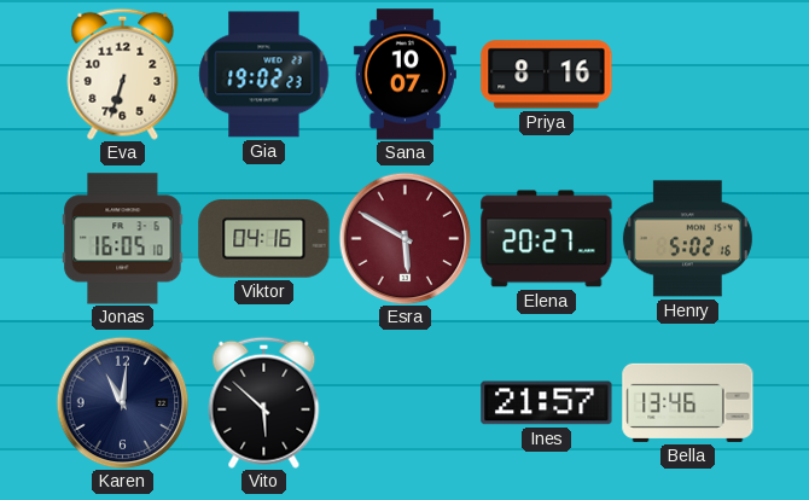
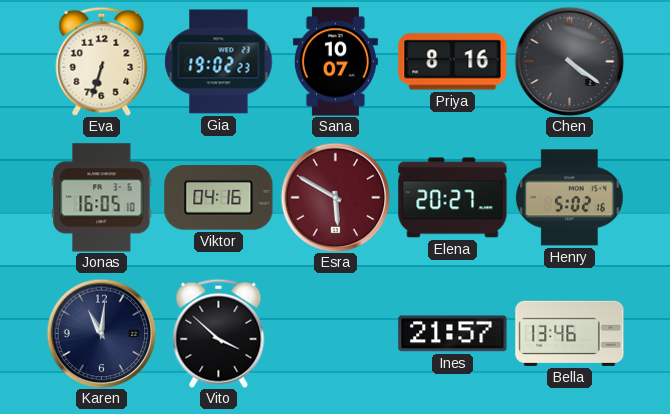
Chen: none -> 4:21
Vito: 5:52 -> 3:52
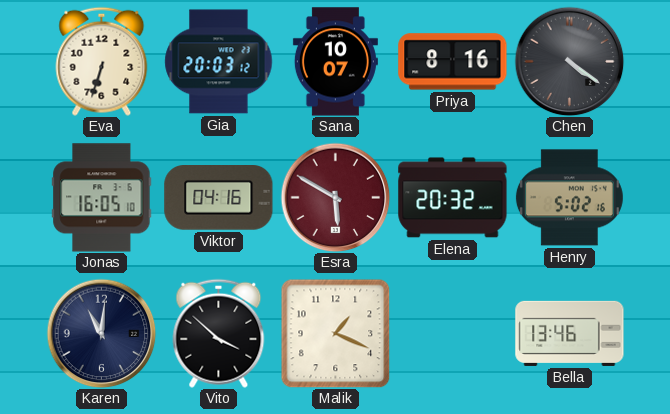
Gia: 19:02 -> 20:03
Elena: 20:27 -> 20:32
Malik: none -> 1:19
Ines: 21:57 -> none
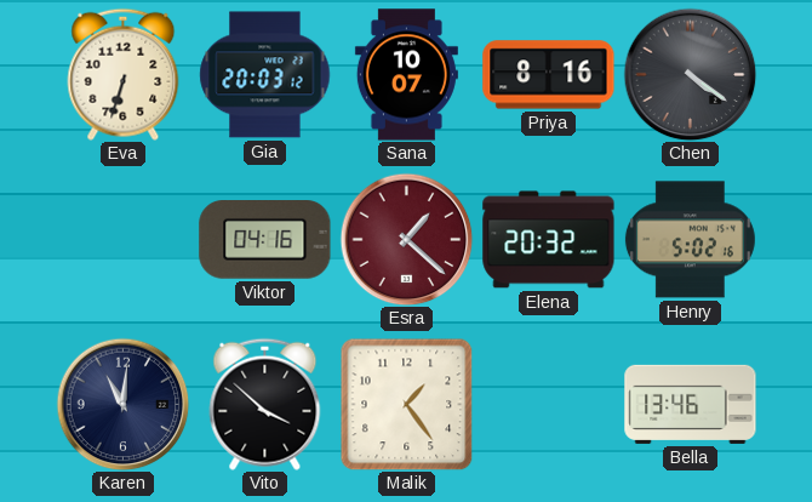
Jonas: 16:05 -> none
Esra: 5:50 -> 1:22
Malik: 1:19 -> 1:24
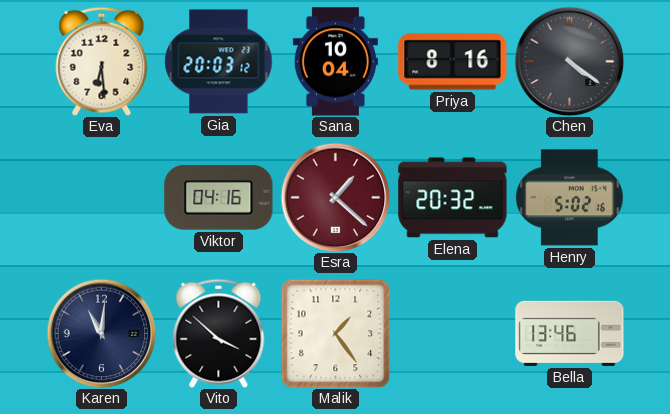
Eva: 6:33 -> 6:29
Sana: 10:07 -> 10:04
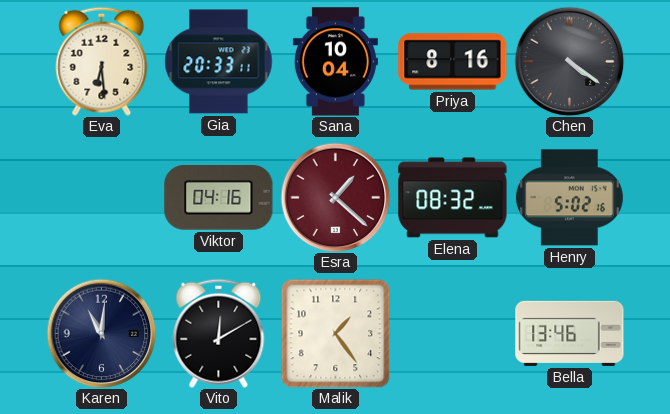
Gia: 20:03 -> 20:33
Elena: 20:32 -> 08:32
Vito: 3:52 -> 12:10
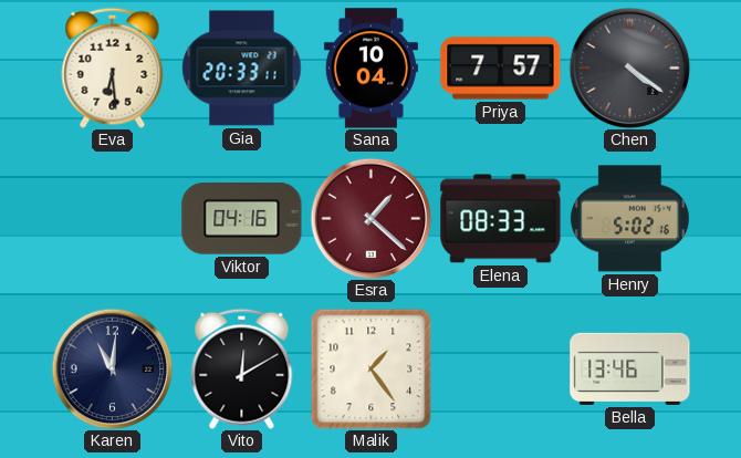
Priya: 8:16 -> 7:57
Elena: 08:32 -> 08:33
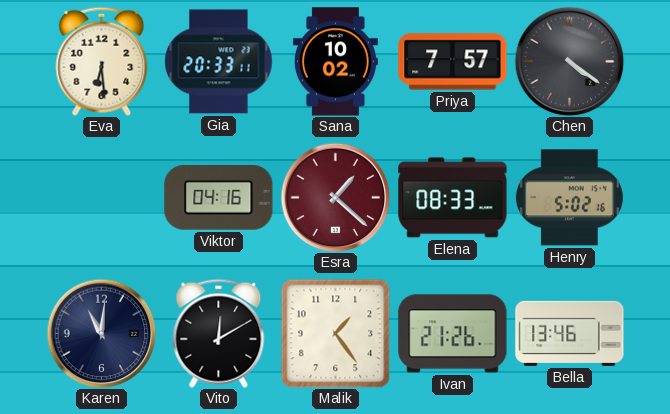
Sana: 10:04 -> 10:02
Ivan: none -> 21:26
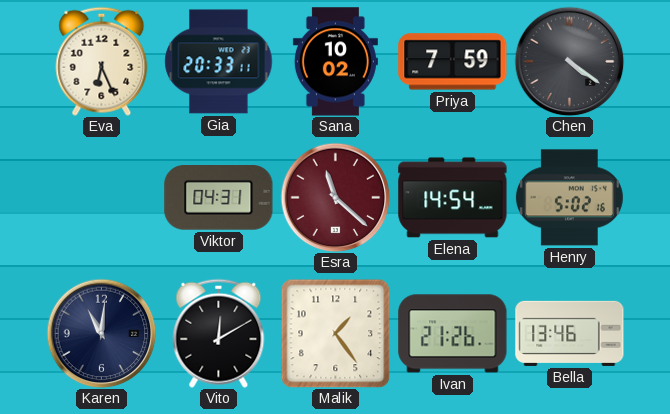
Eva: 6:29 -> 6:26
Priya: 7:57 -> 7:59
Viktor: 04:16 -> 04:31
Esra: 1:22 -> 11:22
Elena: 08:33 -> 14:54
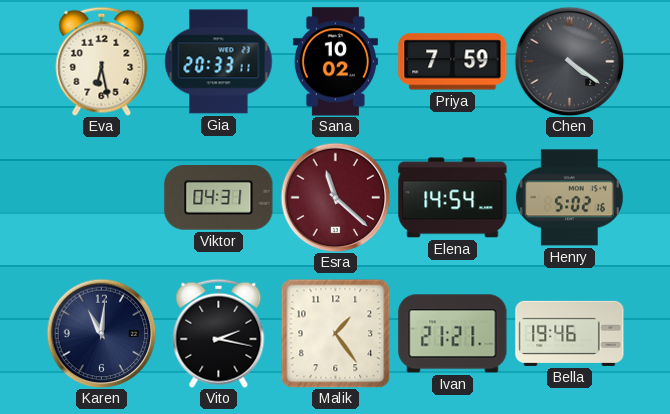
Eva: 6:26 -> 6:28
Vito: 12:10 -> 2:17
Ivan: 21:26 -> 21:21
Bella: 13:46 -> 19:46
